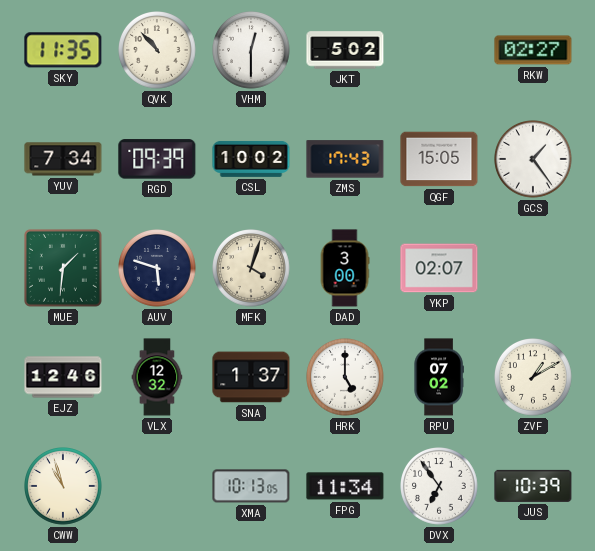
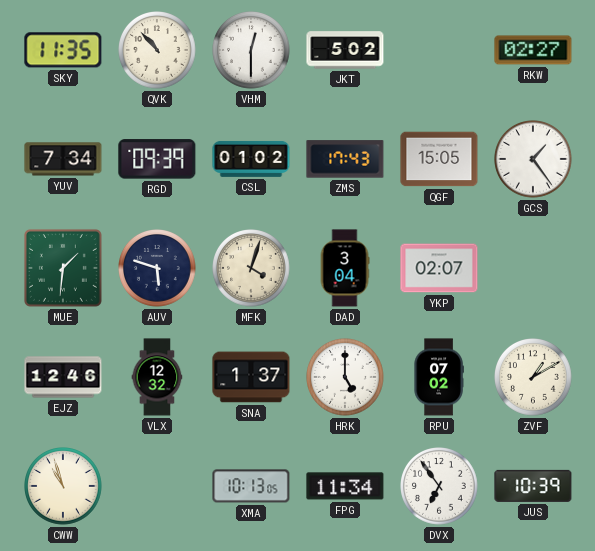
CSL: 10:02 -> 01:02
DAD: 3:00 -> 3:04
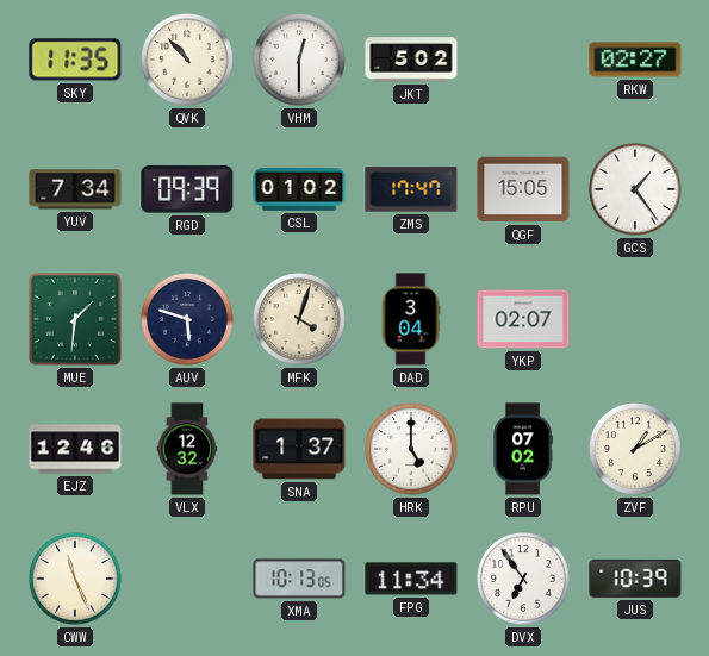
ZMS: 17:43 -> 17:47
CWW: 10:57 -> 11:26
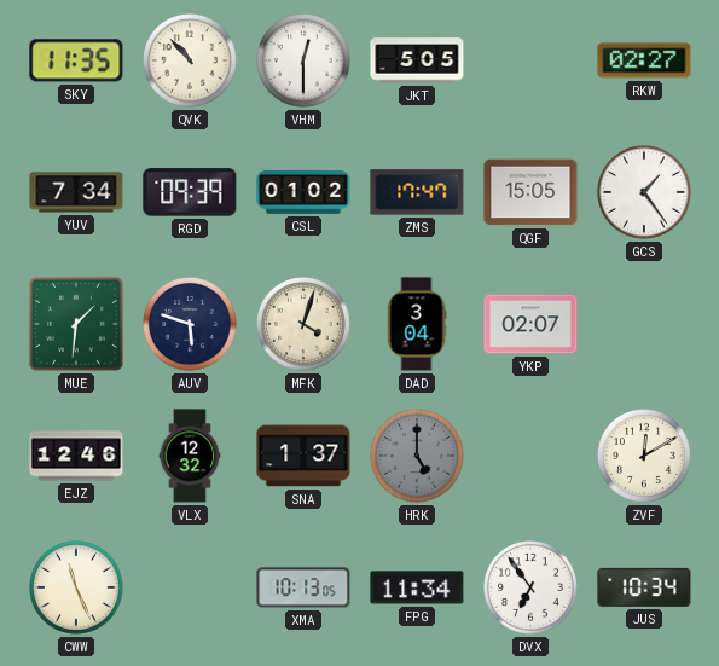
JKT: 5:02 -> 5:05
HRK dial: white -> grey
RPU: 07:02 -> none
ZVF: 1:10 -> 12:10
JUS: 10:39 -> 10:34
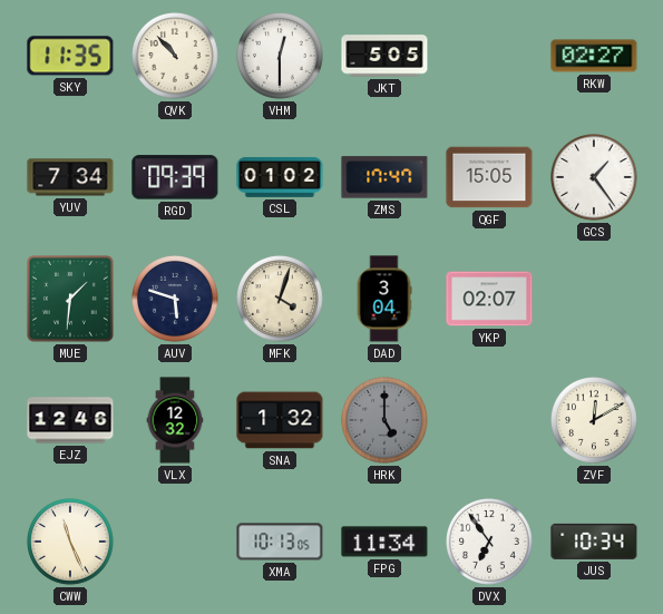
SNA: 1:37 -> 1:32
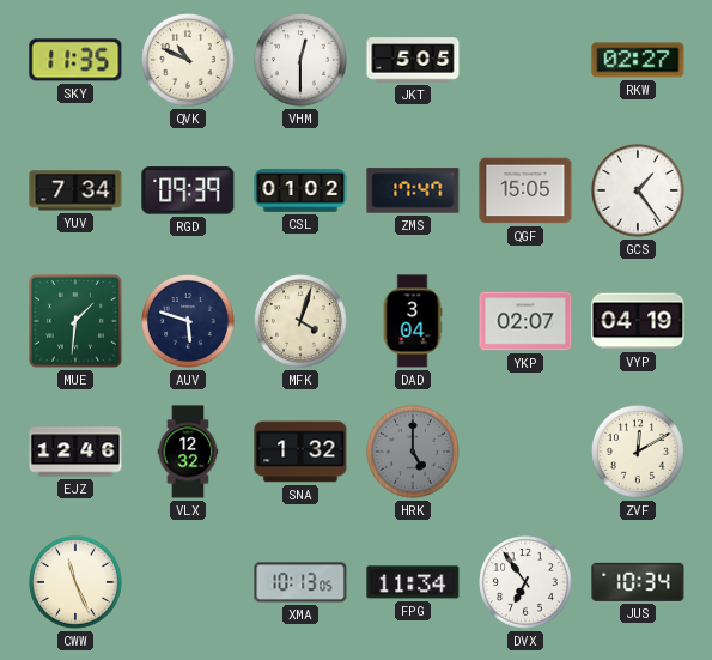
QVK: 10:53 -> 10:49
VYP: none -> 04:19
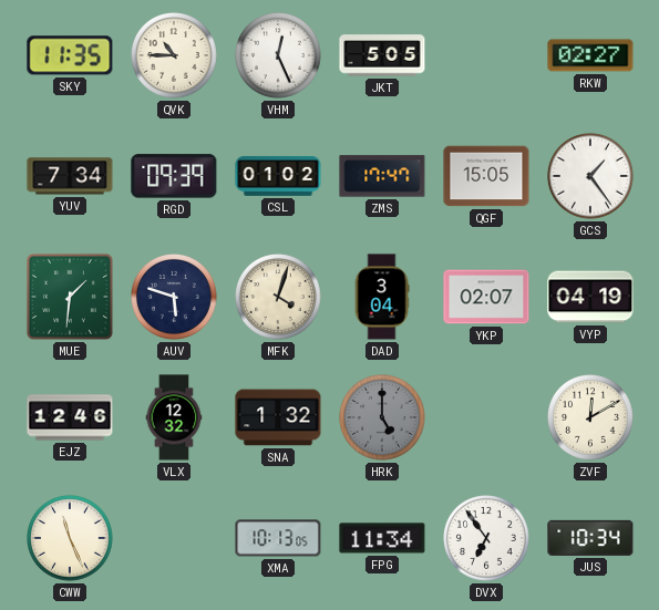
QVK: 10:49 -> 10:45
VHM: 12:30 -> 12:26
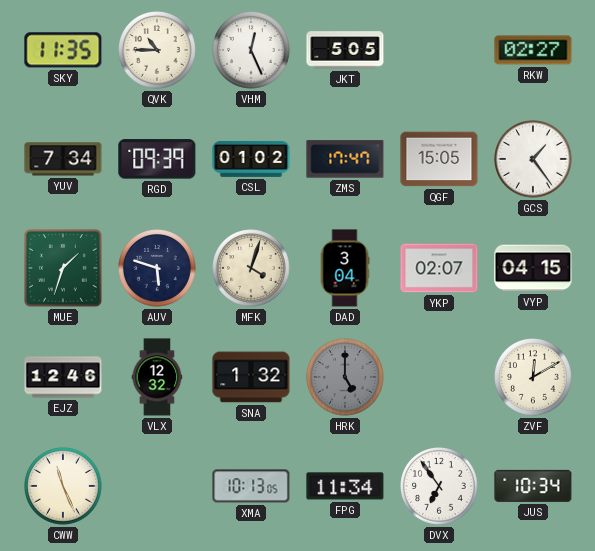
MUE: 1:31 -> 1:33
VYP: 04:19 -> 04:15
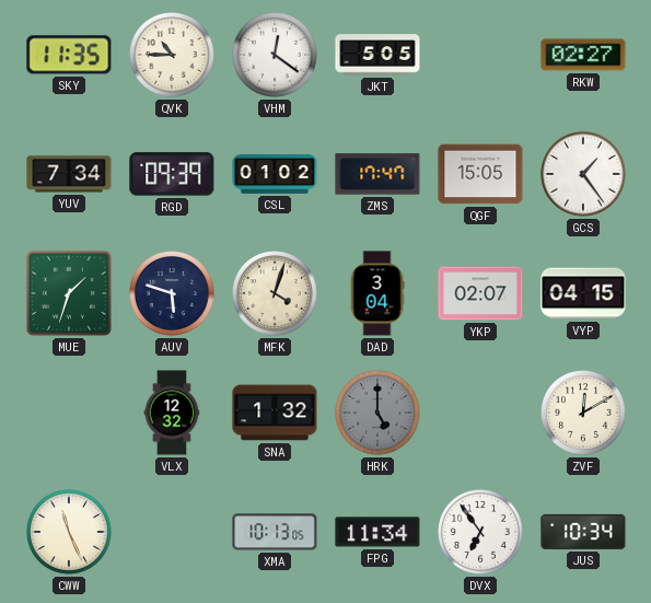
VHM: 12:26 -> 12:21
EJZ: 12:46 -> none
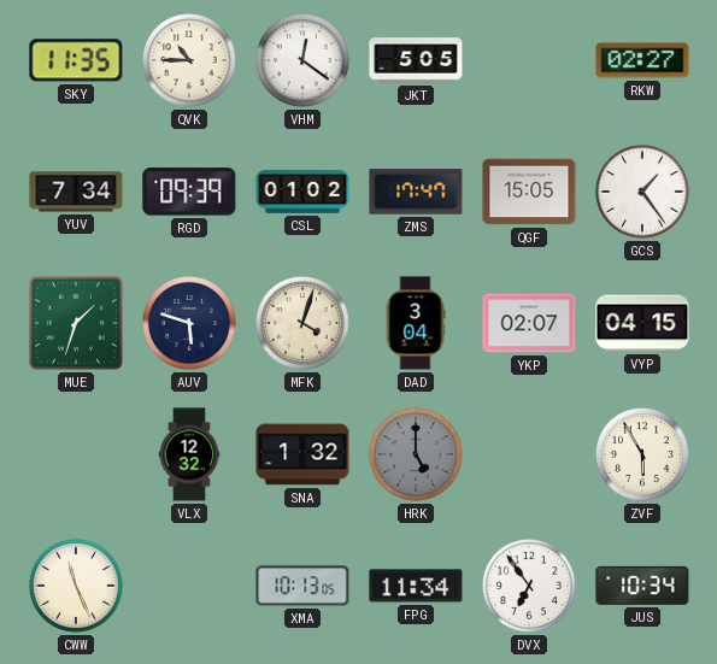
ZVF: 12:10 -> 5:55
